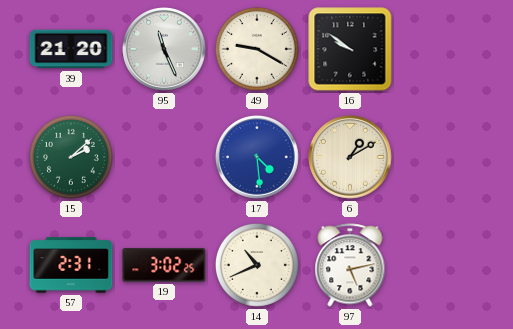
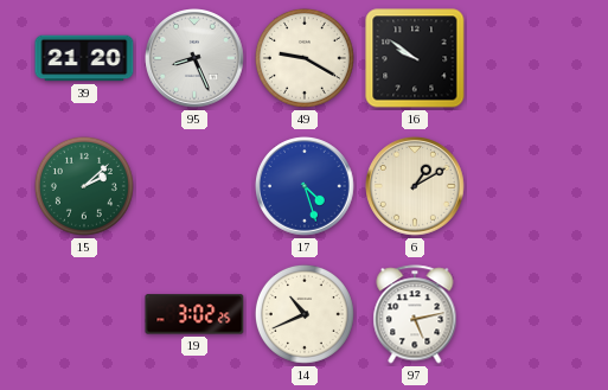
95: 11:26 -> 8:26
17: 4:29 -> 4:27
57: 2:31 -> none
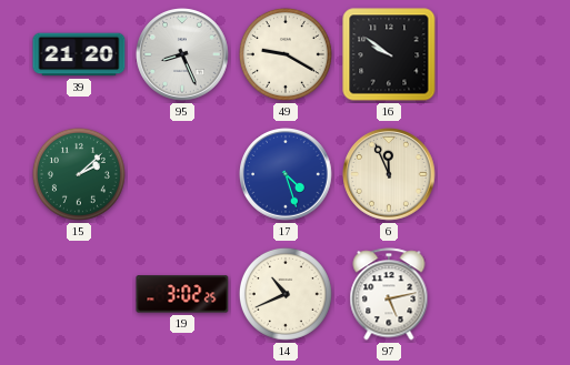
6: 1:10 -> 11:56
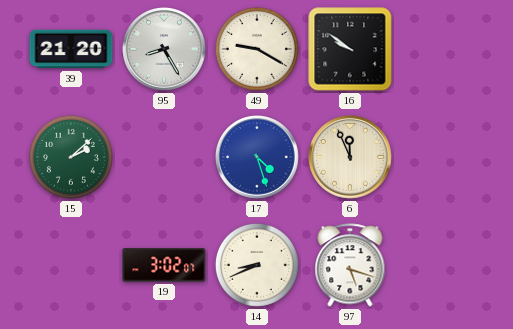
95: 8:26 -> 8:25
19: 3:02:25 -> 3:02:07
14: 10:41 -> 8:41
97: 5:13 -> 5:18
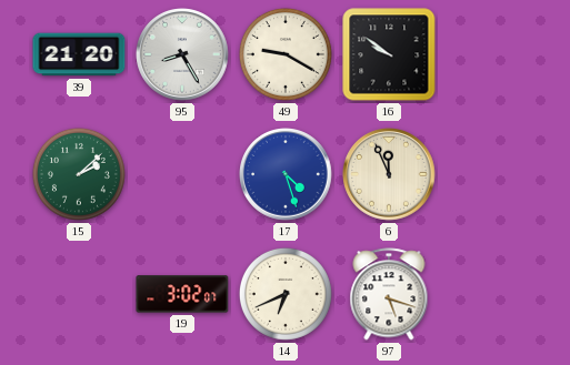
14: 8:41 -> 6:41
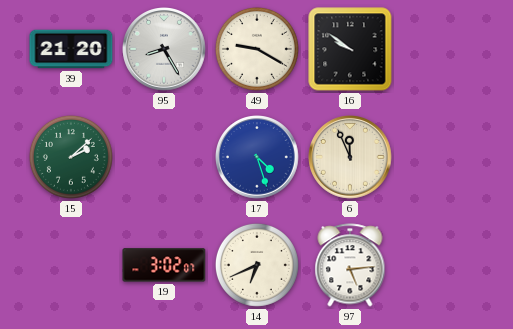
97: 5:18 -> 5:14
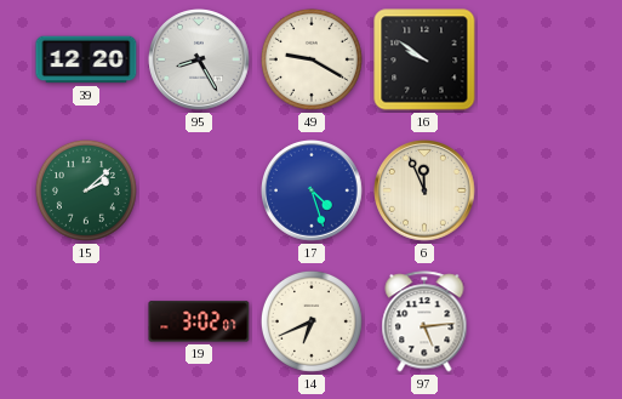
39: 21:20 -> 12:20
